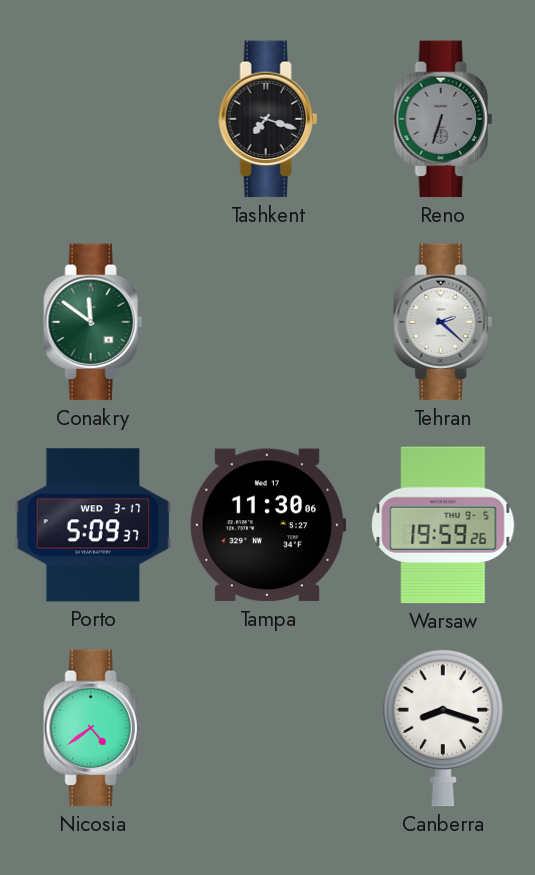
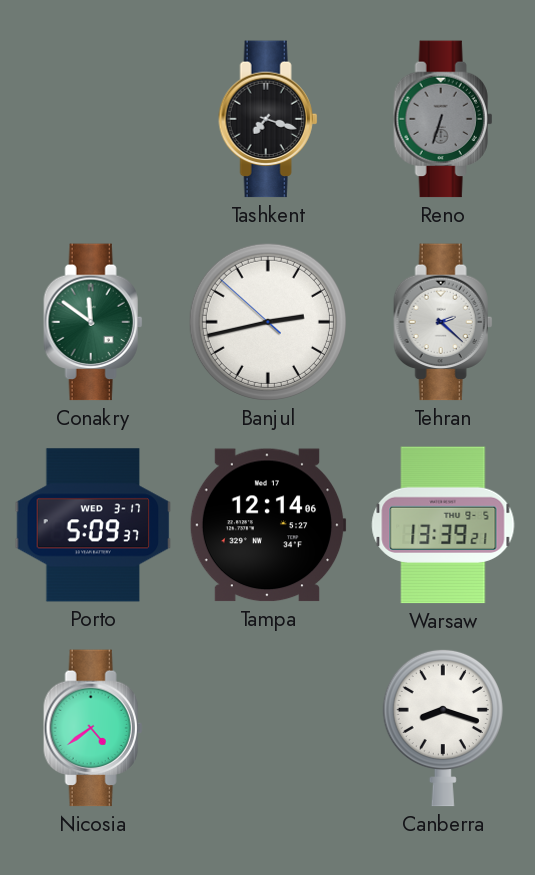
Banjul: none -> 2:42
Tampa: 11:30 -> 12:14
Warsaw: 19:59 -> 13:39
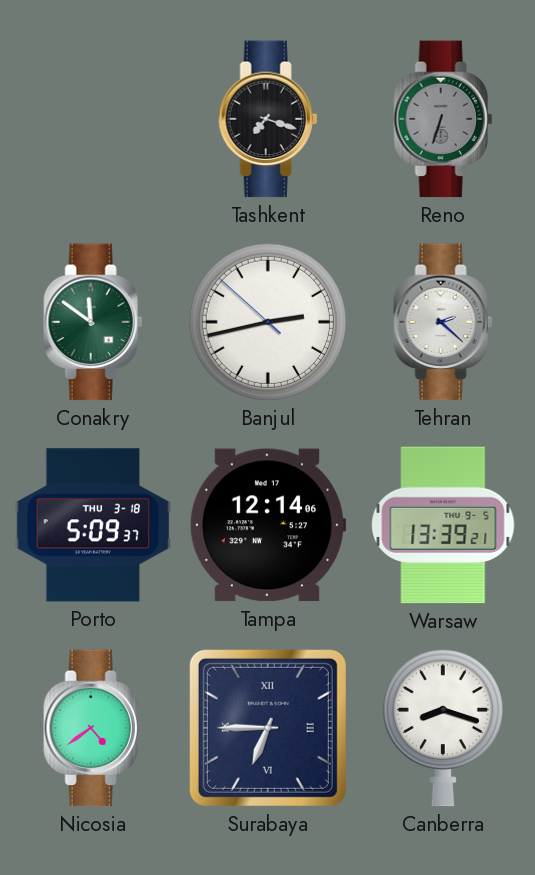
Porto date: WED 3-17 -> THU 3-18
Surabaya: none -> 6:45
